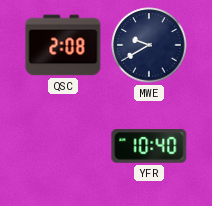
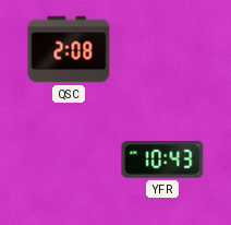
MWE: 9:40 -> none
YFR: 10:40 -> 10:43
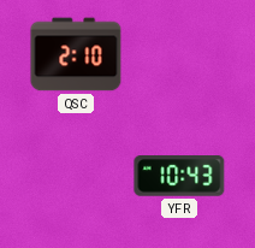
QSC: 2:08 -> 2:10
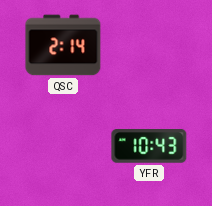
QSC: 2:10 -> 2:14
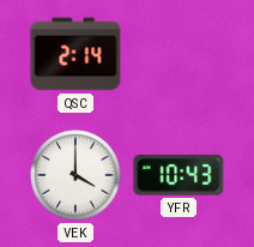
VEK: none -> 4:00
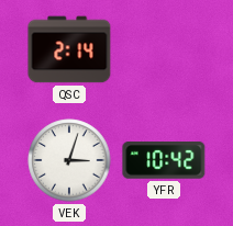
VEK: 4:00 -> 3:03
YFR: 10:43 -> 10:42
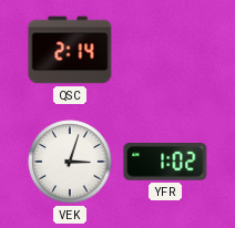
YFR: 10:42 -> 1:02
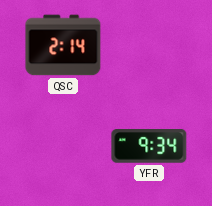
VEK: 3:03 -> none
YFR: 1:02 -> 9:34
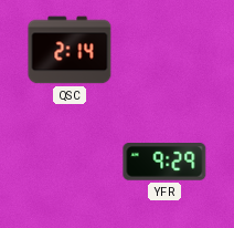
YFR: 9:34 -> 9:29
